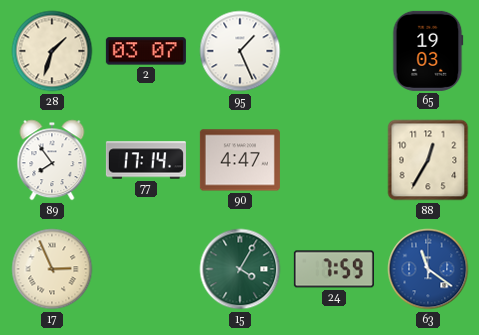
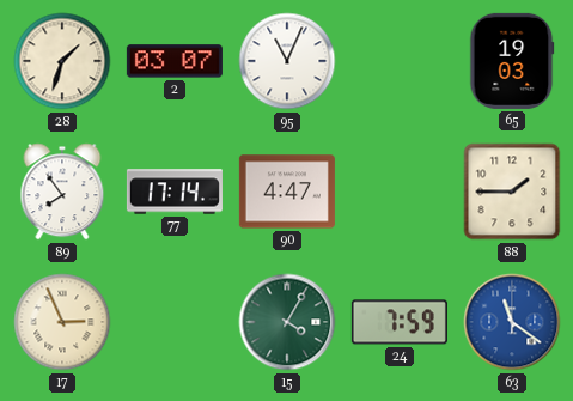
95: 1:26 -> 11:04
88: 12:35 -> 1:45
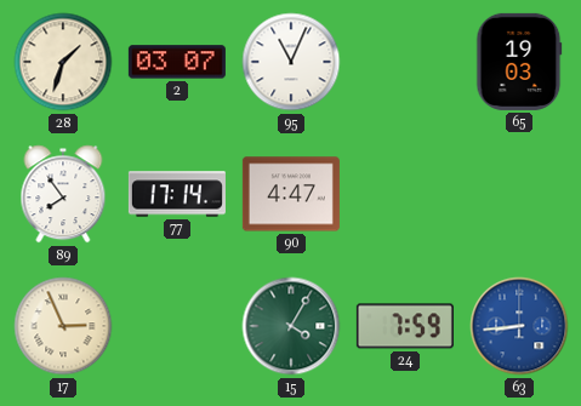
88: 1:45 -> none
63: 11:21 -> 8:44
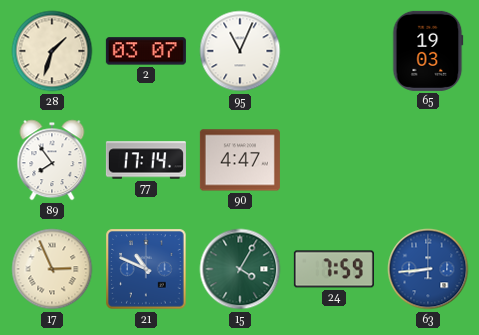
21: none -> 10:49
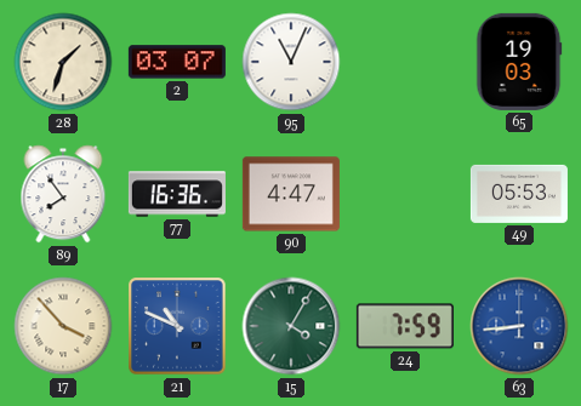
77: 17:14 -> 16:36
49: none -> 05:53
17: 2:56 -> 3:53
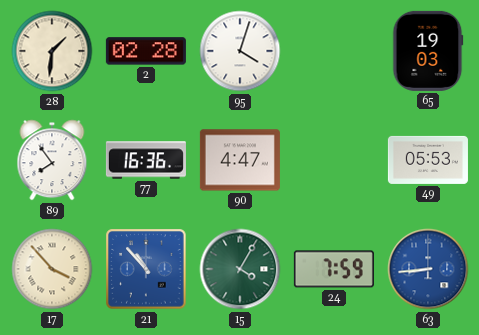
28: 1:33 -> 1:31
2: 03:07 -> 02:28
95: 11:04 -> 4:03
21: 10:49 -> 10:53
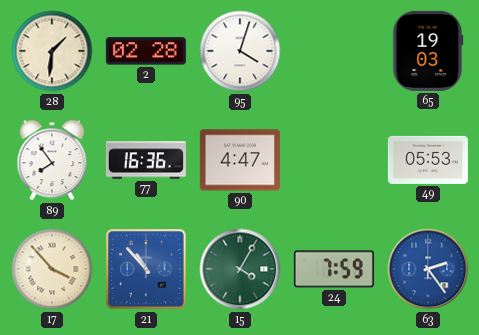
63: 8:44 -> 2:24
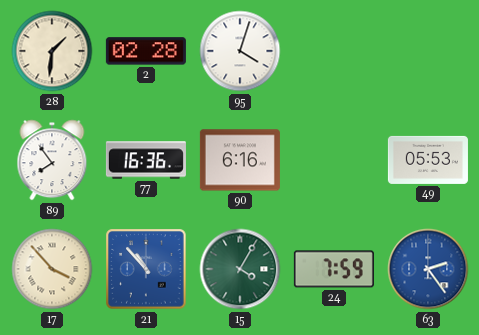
65: 19:03 -> none
90: 4:47 -> 6:16
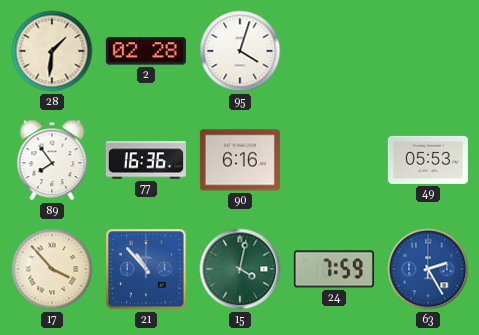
15: 4:05 -> 4:02
63: 2:24 -> 2:25
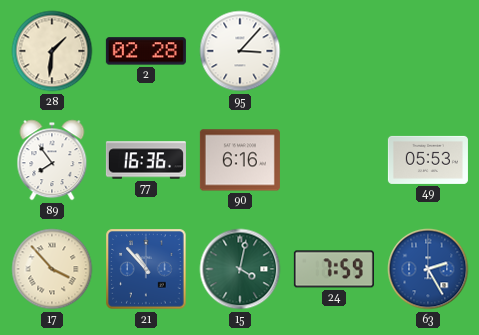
95: 4:03 -> 3:07
